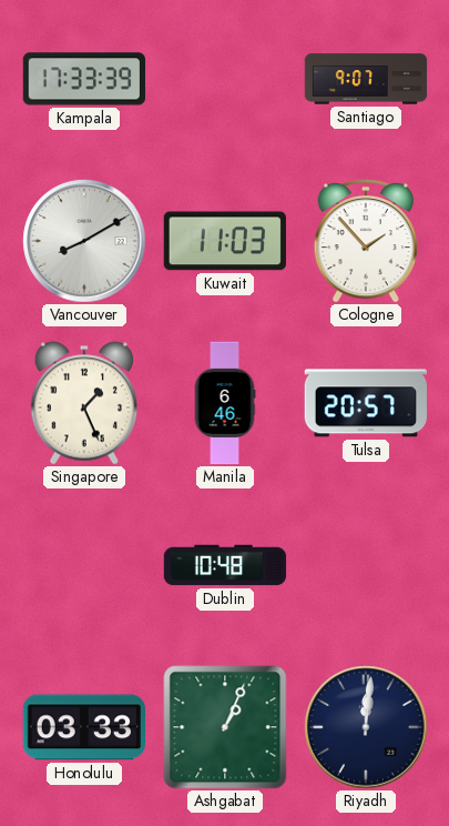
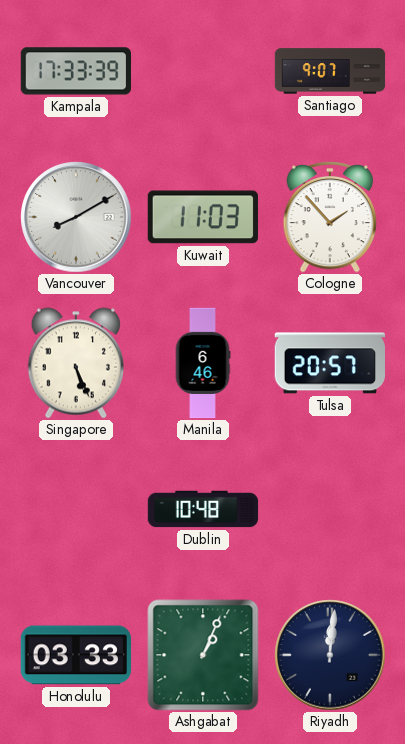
Singapore: 1:26 -> 5:26
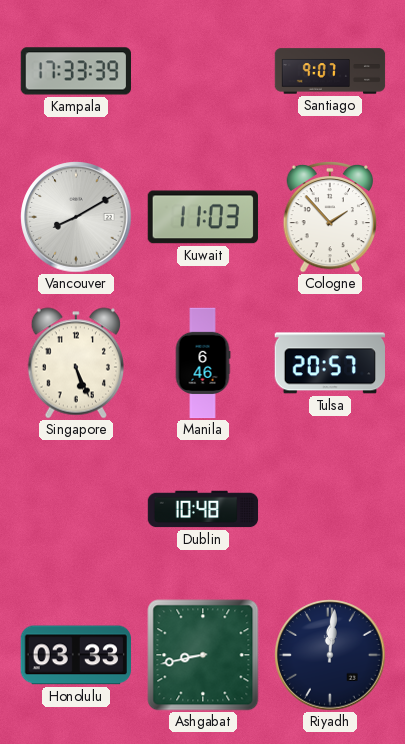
Ashgabat: 1:04 -> 8:43
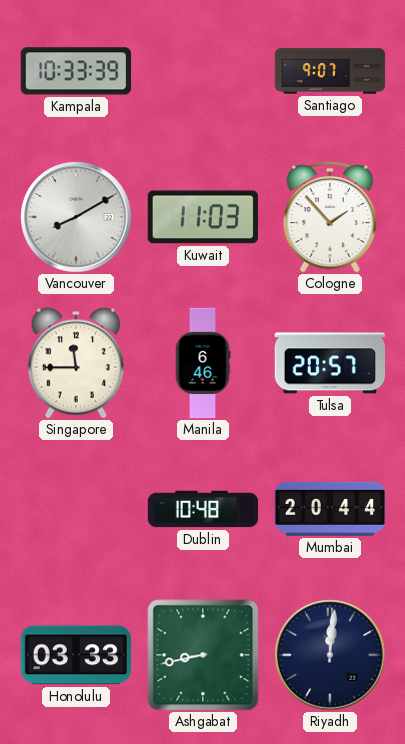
Kampala: 17:33 -> 10:33
Singapore: 5:26 -> 11:45
Mumbai: none -> 20:44
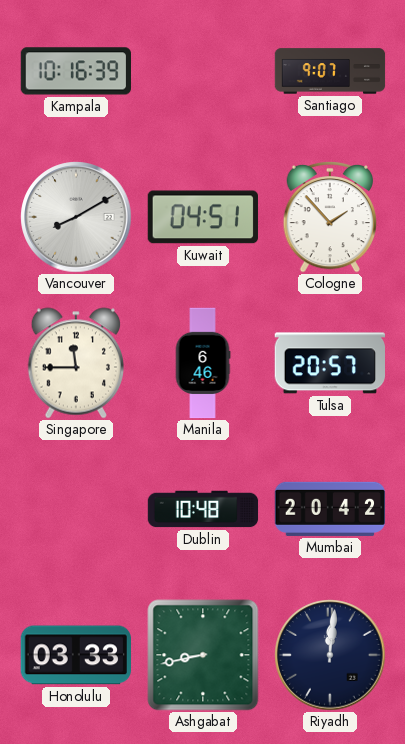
Kampala: 10:33 -> 10:16
Kuwait: 11:03 -> 04:51
Mumbai: 20:44 -> 20:42
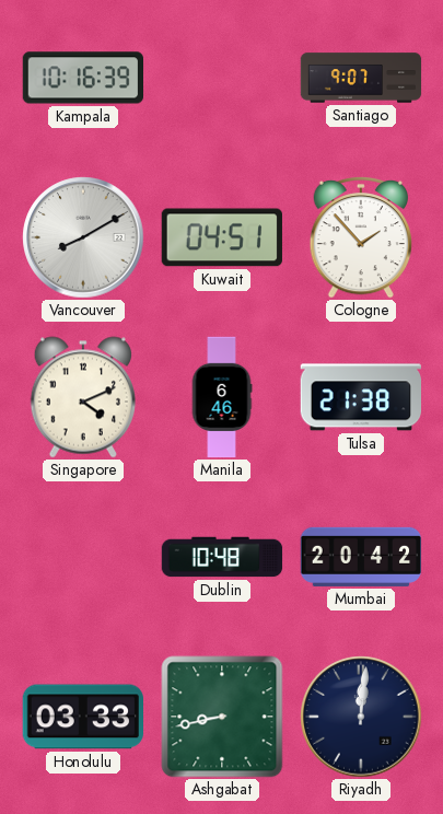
Singapore: 11:45 -> 4:11
Tulsa: 20:57 -> 21:38
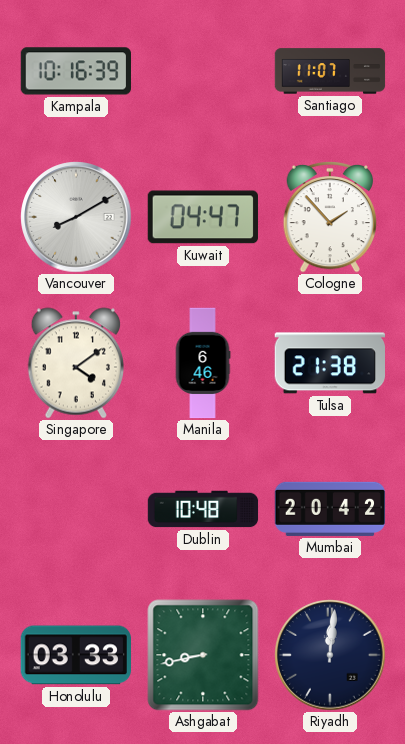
Santiago: 9:07 -> 11:07
Kuwait: 04:51 -> 04:47
Singapore: 4:11 -> 4:09
